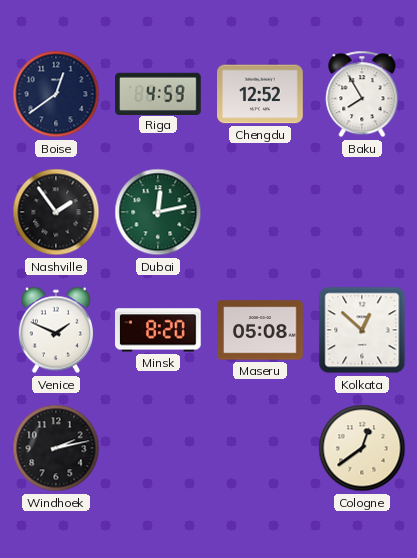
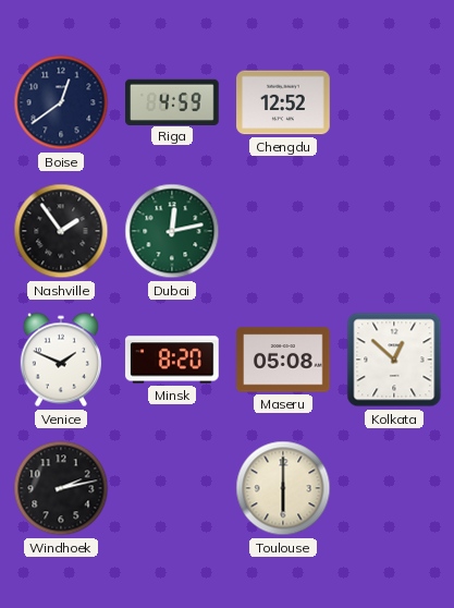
Baku: 7:55 -> none
Toulouse: none -> 6:00
Cologne: 12:39 -> none
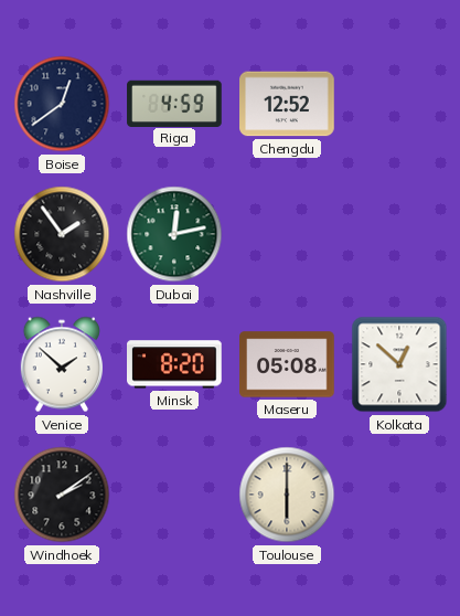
Venice: 1:49 -> 1:52
Windhoek: 2:13 -> 2:09
